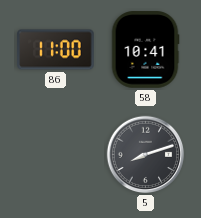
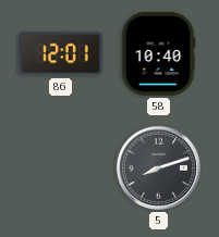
86: 11:00 -> 12:01
58: 10:41 -> 10:40
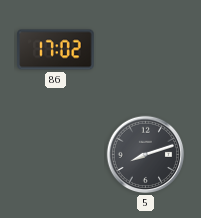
86: 12:01 -> 17:02
58: 10:40 -> none
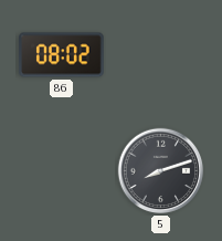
86: 17:02 -> 08:02
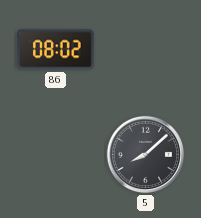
5: 8:12 -> 8:08
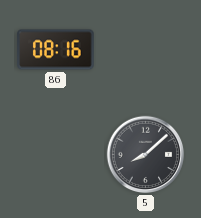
86: 08:02 -> 08:16
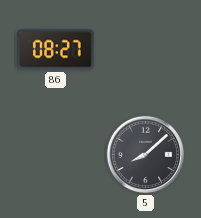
86: 08:16 -> 08:27
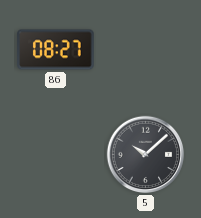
5: 8:08 -> 10:08
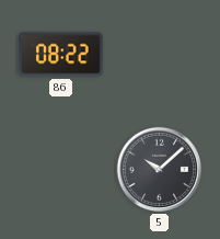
86: 08:27 -> 08:22
